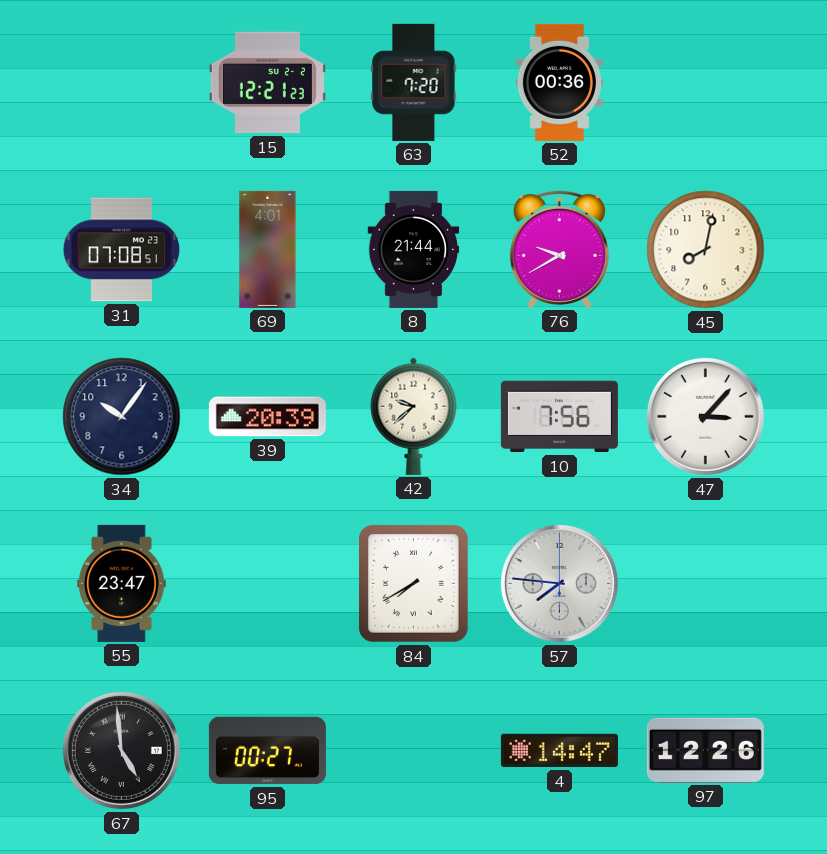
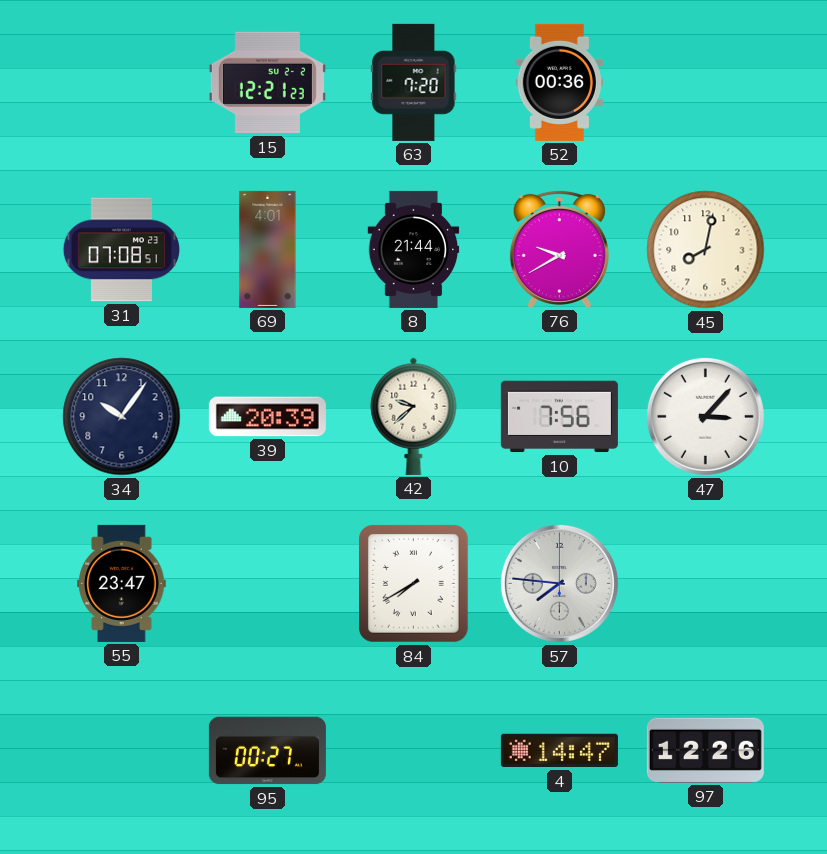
67: 4:59 -> none
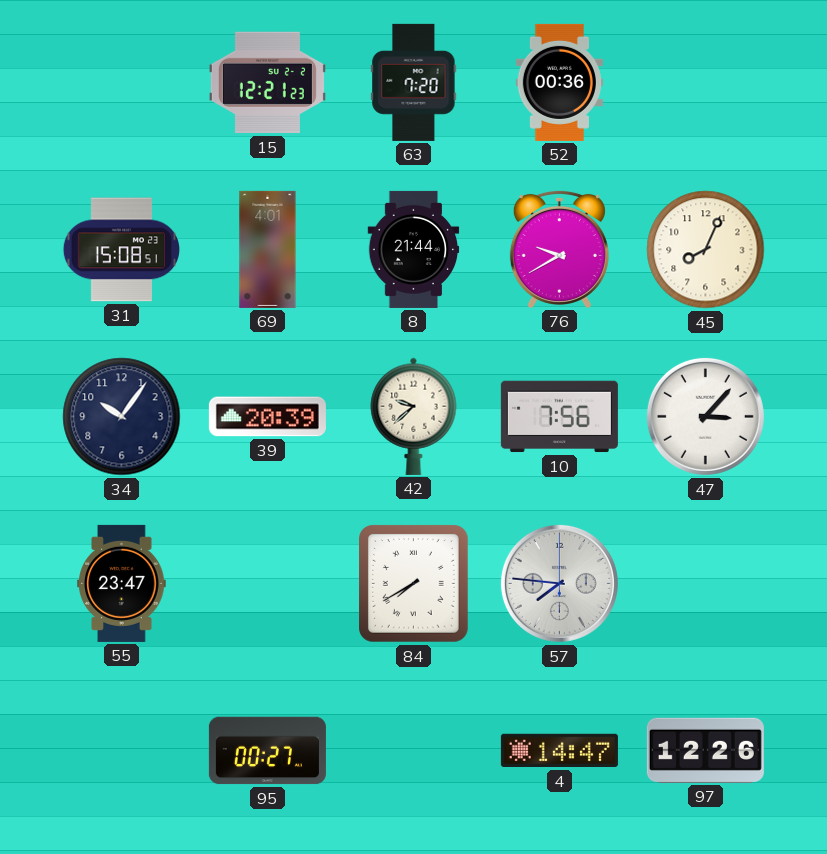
31: 07:08 -> 15:08
45: 8:02 -> 8:04
